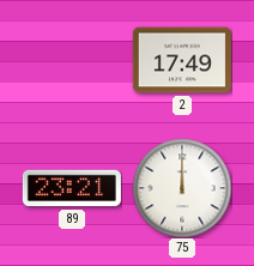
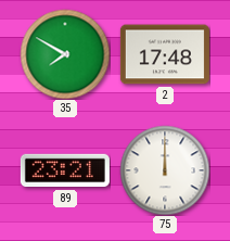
35: none -> 7:50
2: 17:49 -> 17:48
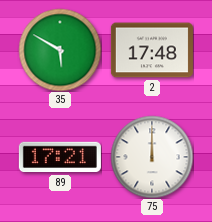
35: 7:50 -> 5:50
89: 23:21 -> 17:21
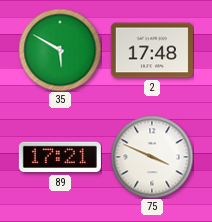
75: 12:00 -> 3:49
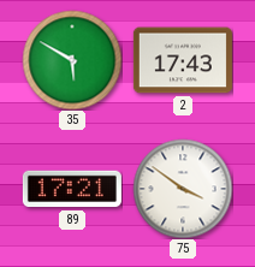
2: 17:48 -> 17:43
75: 3:49 -> 3:51
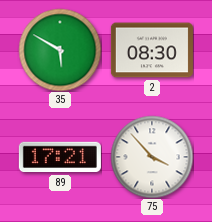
2: 17:43 -> 08:30
75: 3:51 -> 3:53
